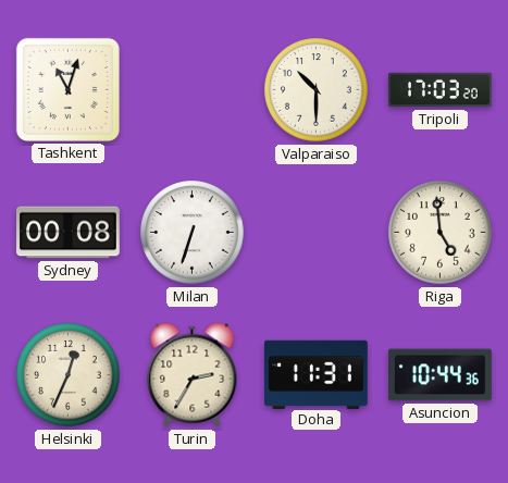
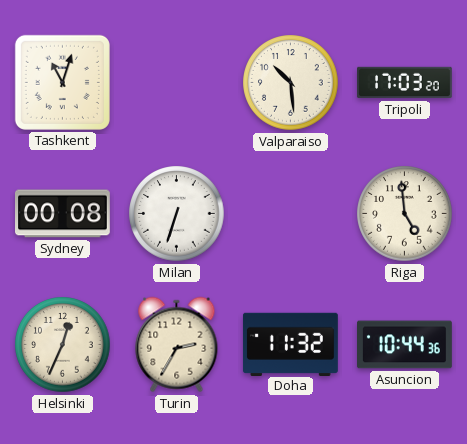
Valparaiso: 10:30 -> 10:29
Doha: 11:31 -> 11:32
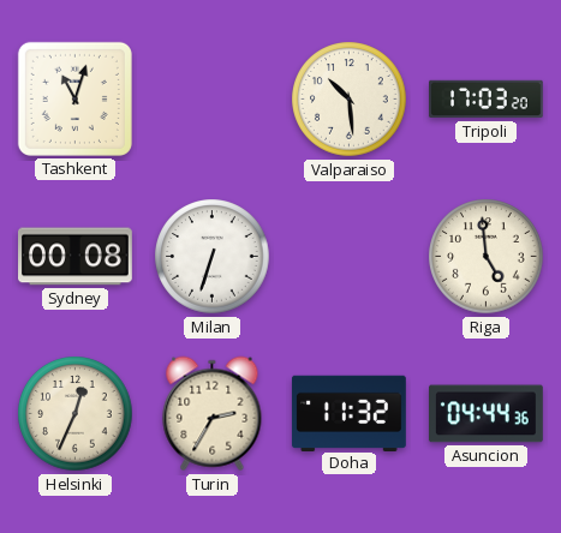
Asuncion: 10:44 -> 04:44
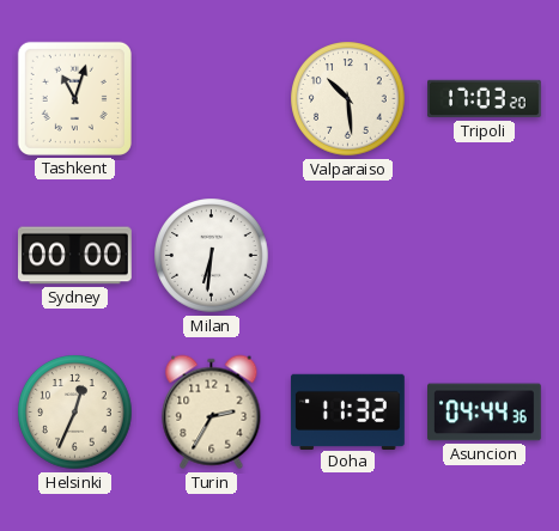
Sydney: 00:08 -> 00:00
Milan: 6:33 -> 6:31
Riga: 4:59 -> none
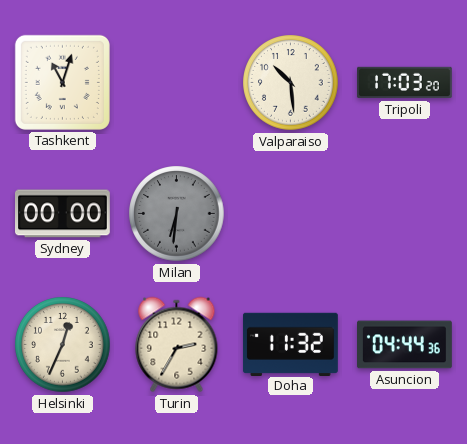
Milan dial: white -> grey
